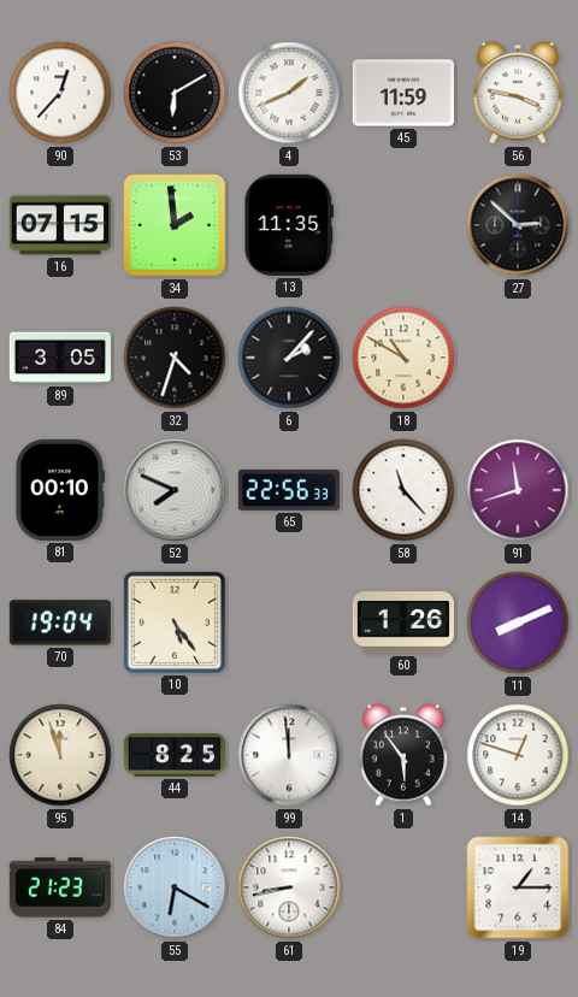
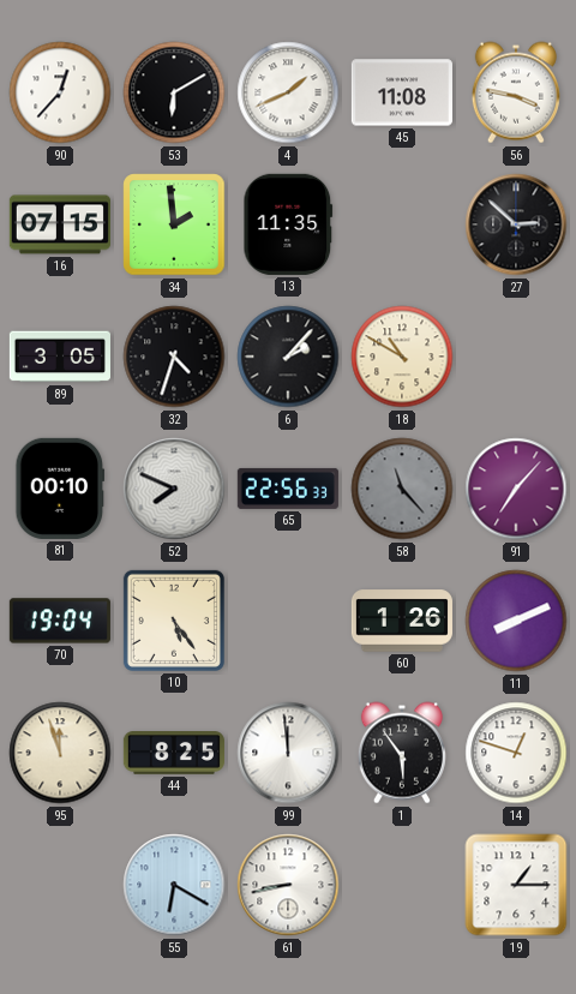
45: 11:59 -> 11:08
58 dial: white -> grey
91: 11:42 -> 7:07
84: 21:23 -> none
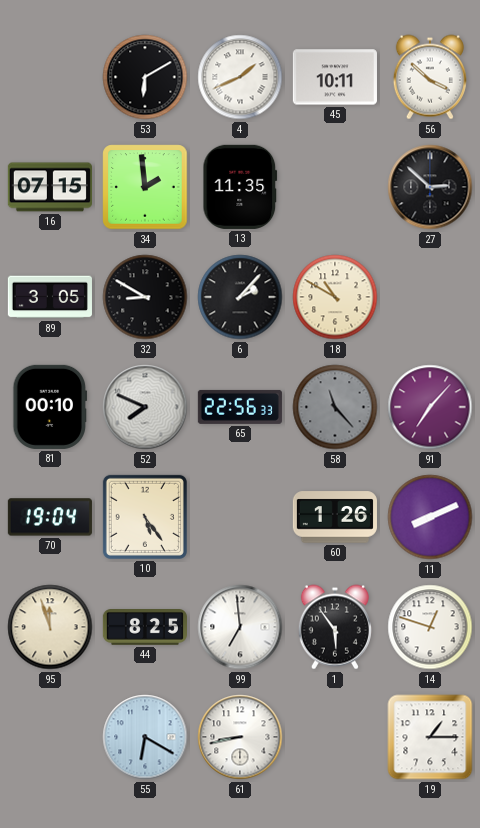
90: 12:37 -> none
45: 11:08 -> 10:11
56: 3:47 -> 3:52
32: 4:33 -> 8:50
99: 11:59 -> 6:59
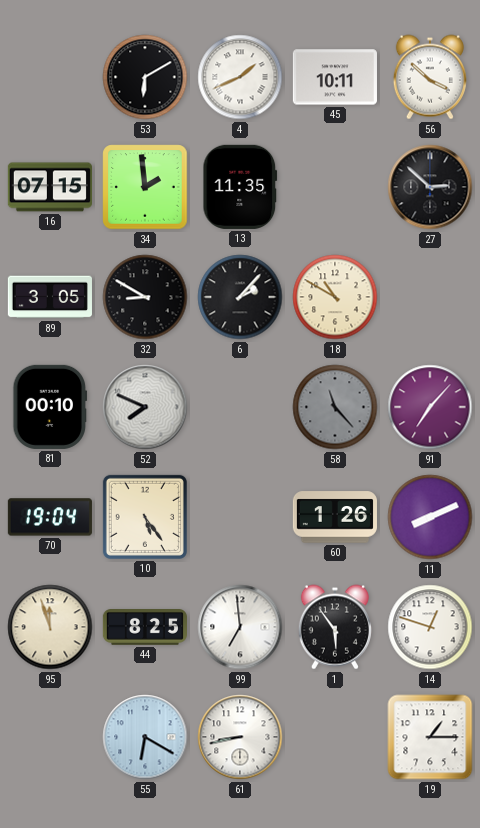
65: 22:56 -> none
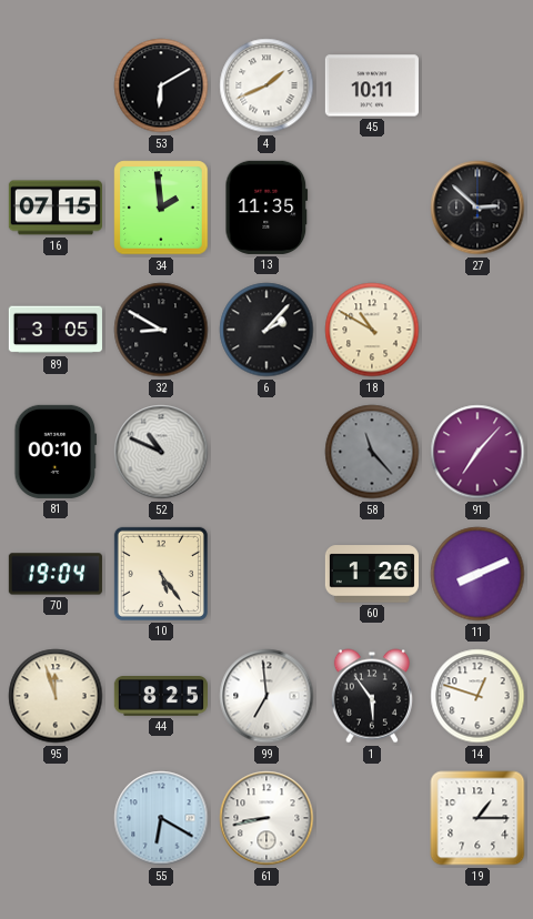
56: 3:52 -> none
52: 7:49 -> 10:49
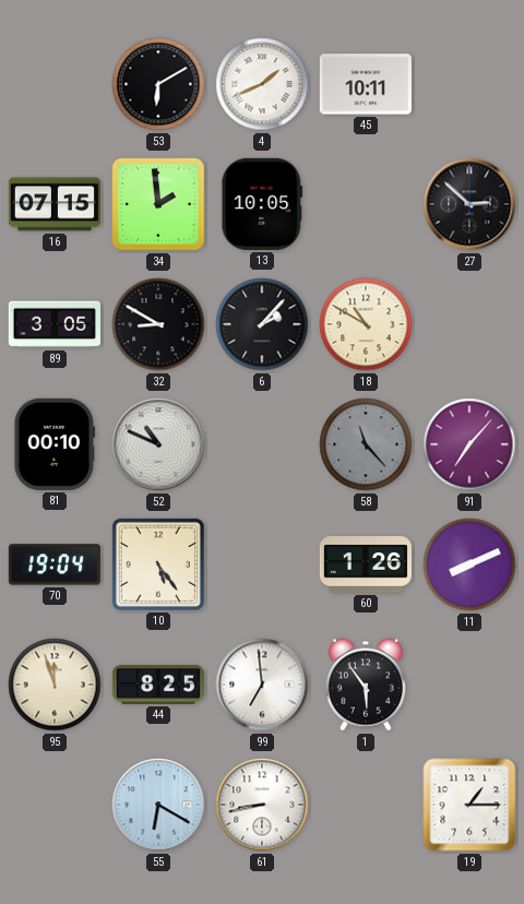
13: 11:35 -> 10:05
14: 12:48 -> none
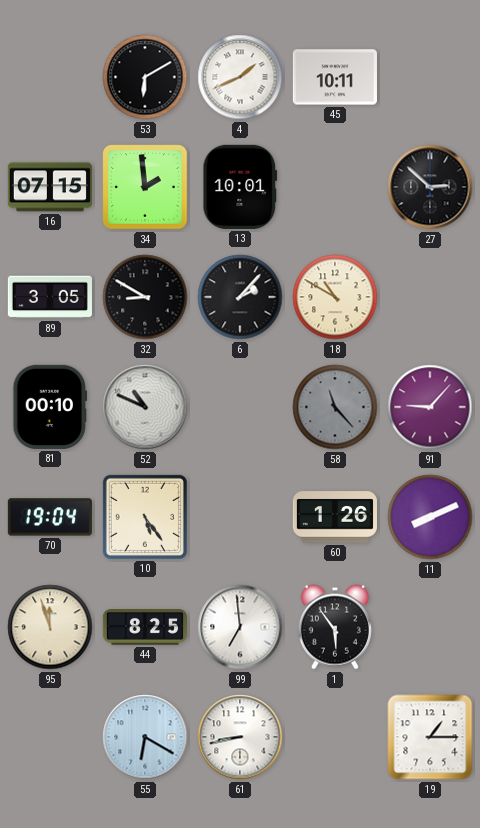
13: 10:05 -> 10:01
91: 7:07 -> 9:07
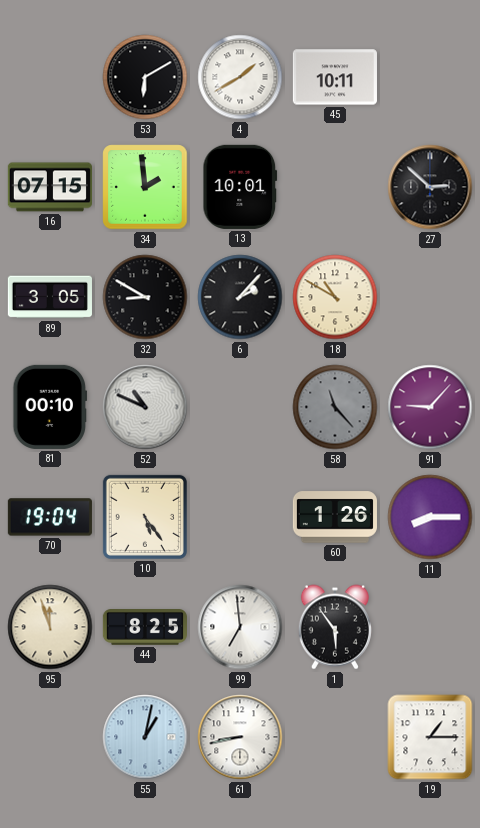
4: 1:41 -> 1:40
11: 8:11 -> 8:15
55: 6:20 -> 1:02
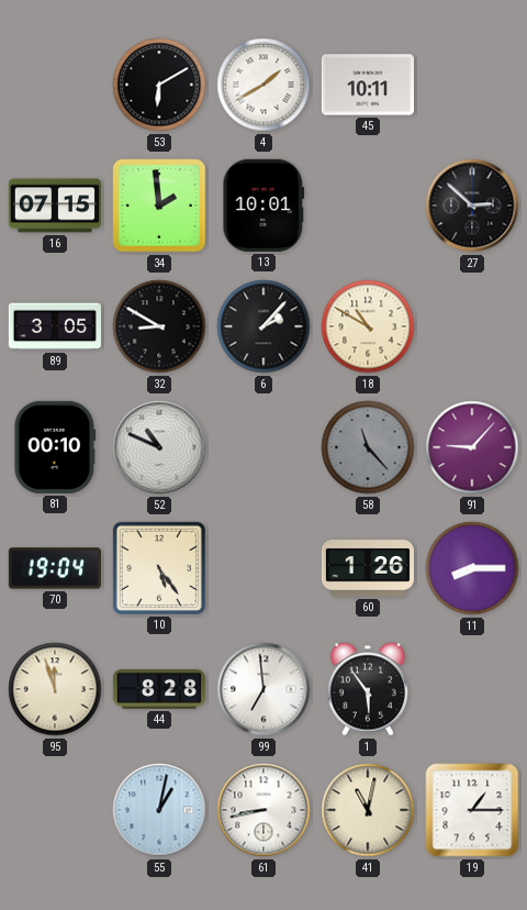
44: 8:25 -> 8:28
41: none -> 11:02
